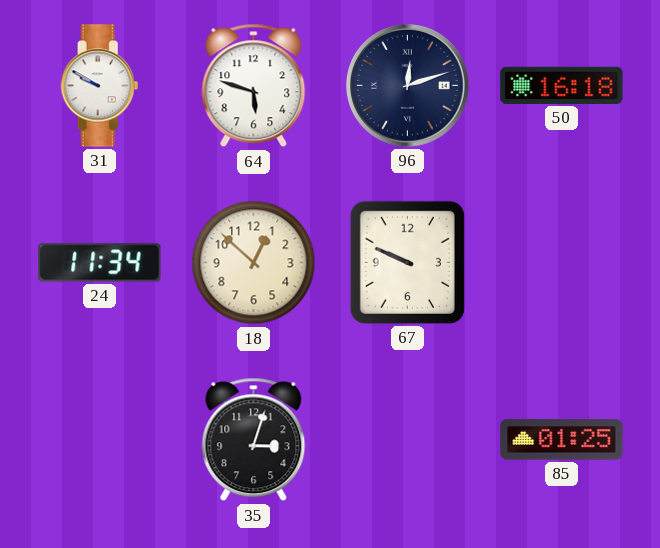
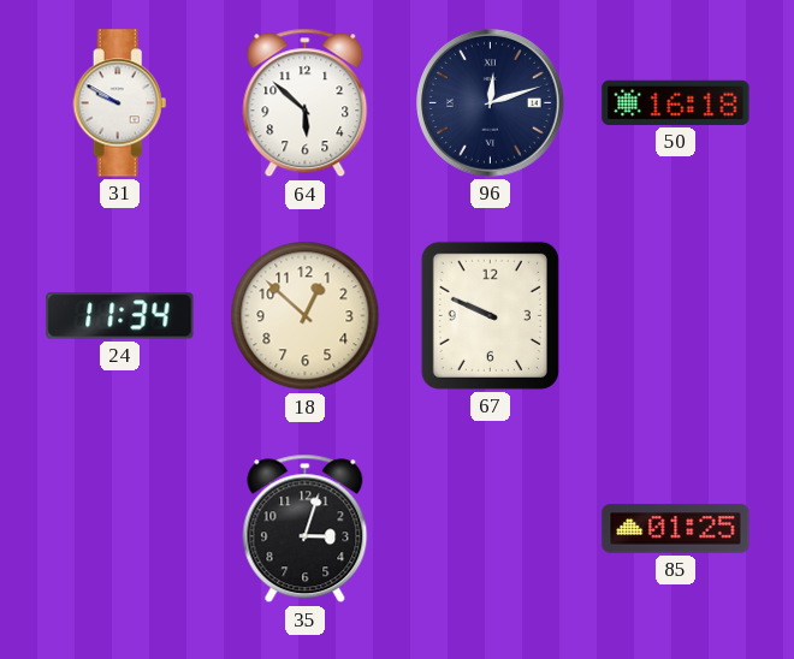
64: 5:48 -> 5:52
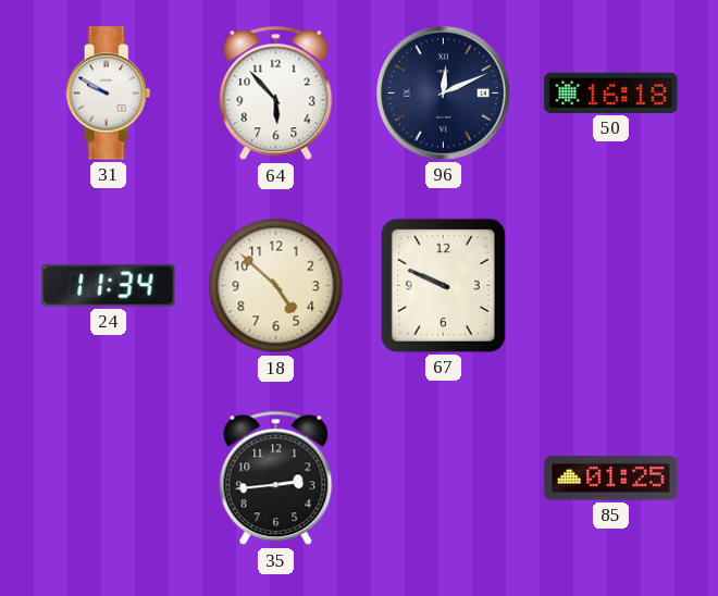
64: 5:52 -> 5:53
96: 12:12 -> 12:11
18: 12:52 -> 4:52
35: 3:03 -> 2:44
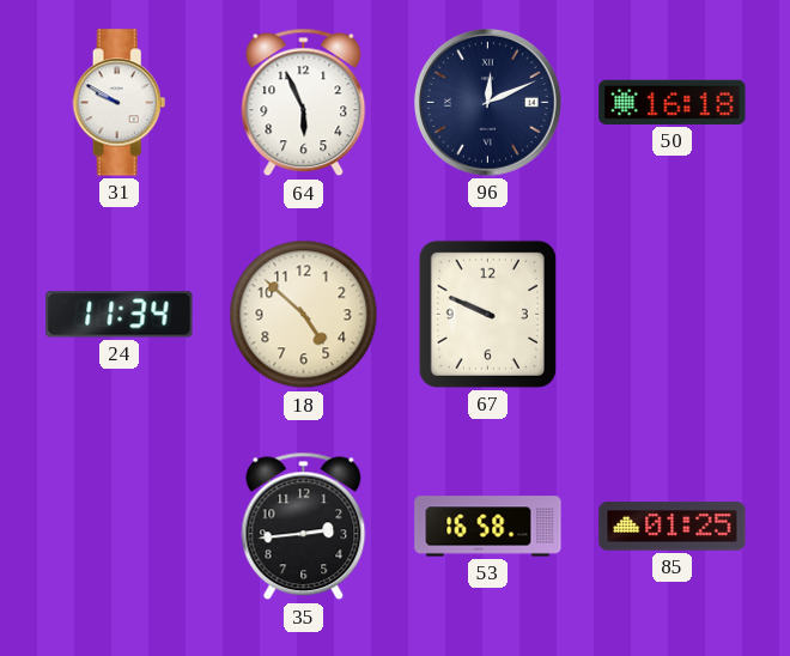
64: 5:53 -> 5:56
53: none -> 16:58
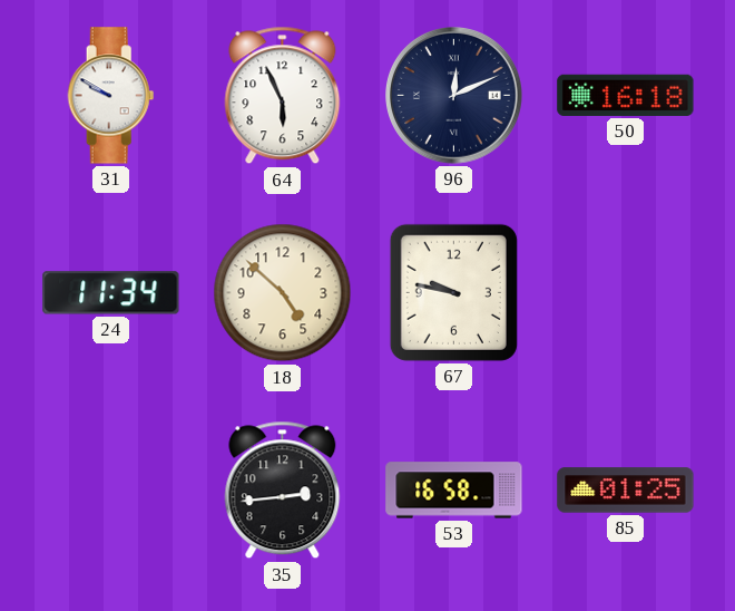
67: 9:49 -> 9:47
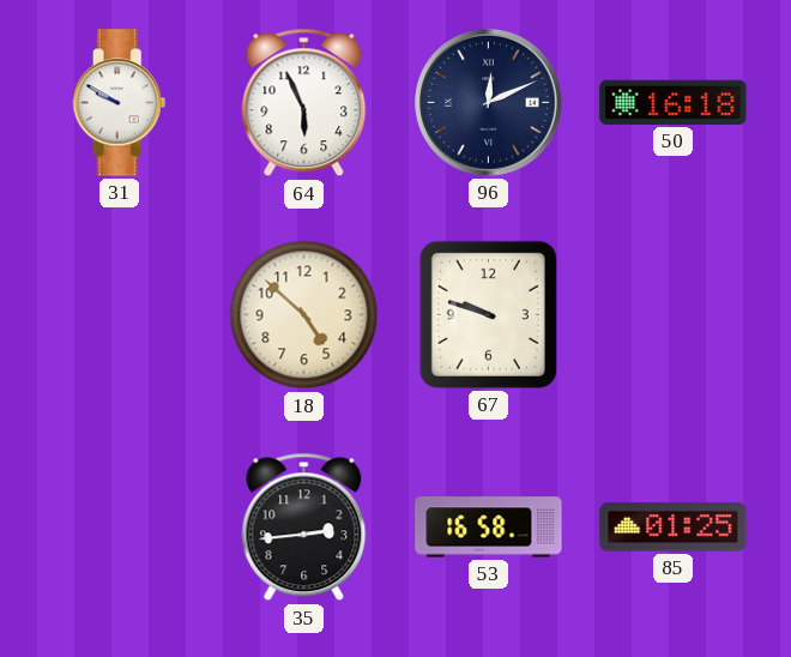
24: 11:34 -> none
67: 9:47 -> 9:48
